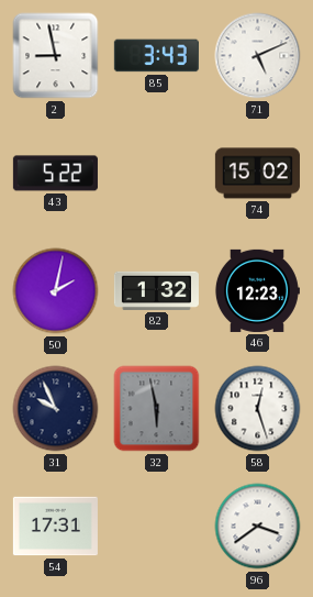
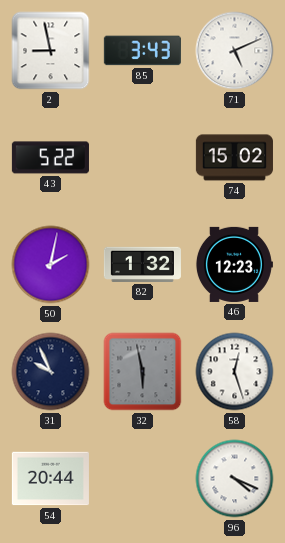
54: 17:31 -> 20:44
96: 3:39 -> 4:19
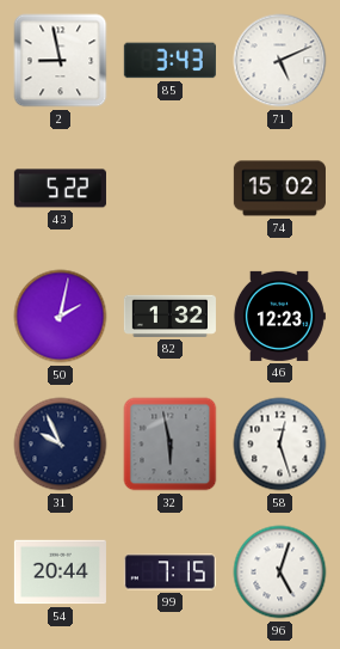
99: none -> 7:15
96: 4:19 -> 5:03
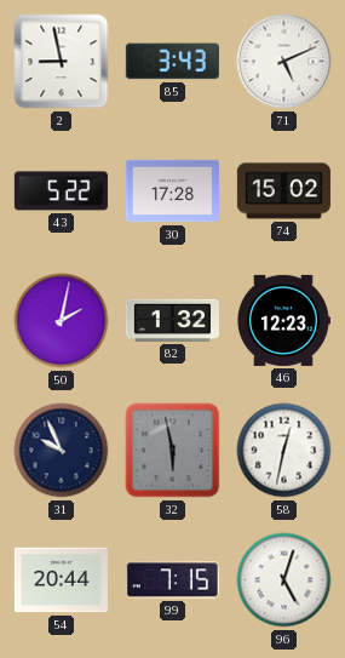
30: none -> 17:28
58: 12:27 -> 12:32
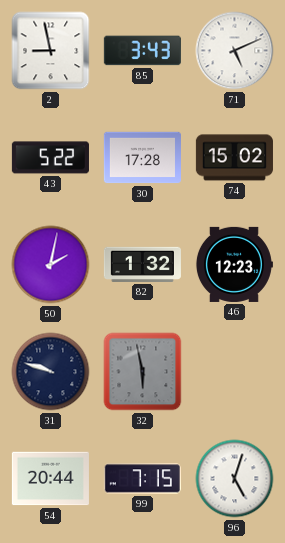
31: 9:56 -> 9:48
58: 12:32 -> none
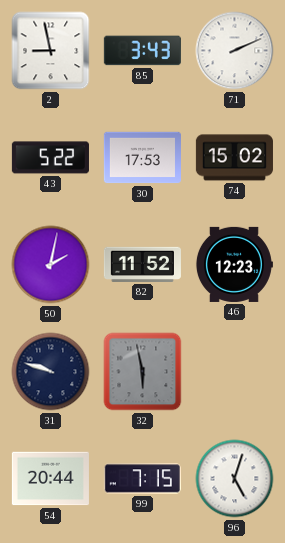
71: 5:11 -> 2:11
30: 17:28 -> 17:53
82: 1:32 -> 11:52
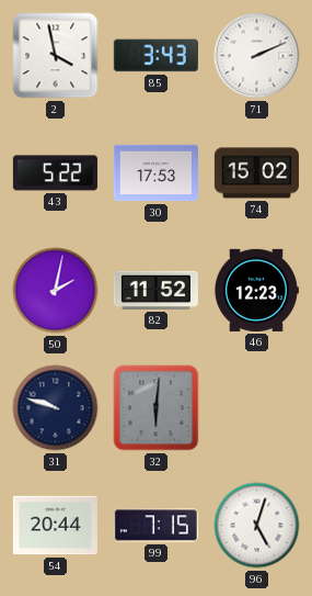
2: 8:58 -> 3:58
32: 5:58 -> 6:01
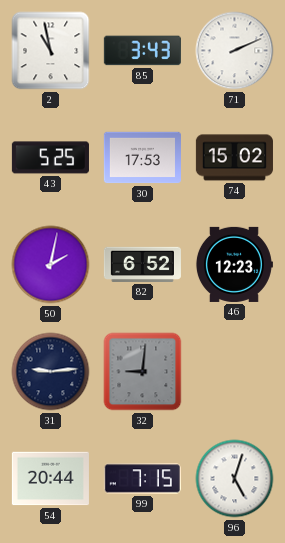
2: 3:58 -> 10:58
43: 5:22 -> 5:25
82: 11:52 -> 6:52
31: 9:48 -> 9:14
32: 6:01 -> 9:01
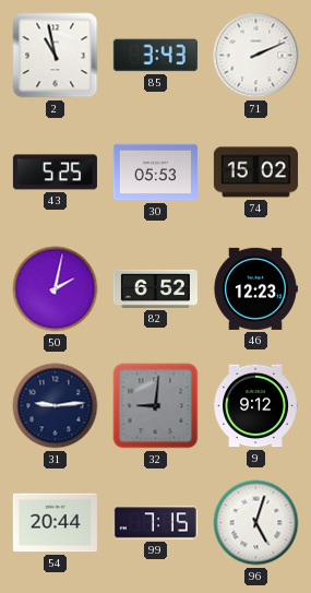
30: 17:53 -> 05:53
9: none -> 9:12
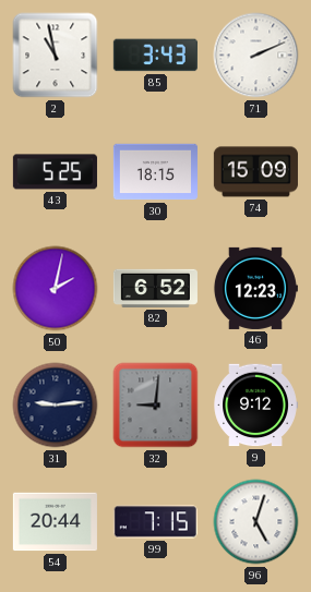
30: 05:53 -> 18:15
74: 15:02 -> 15:09
